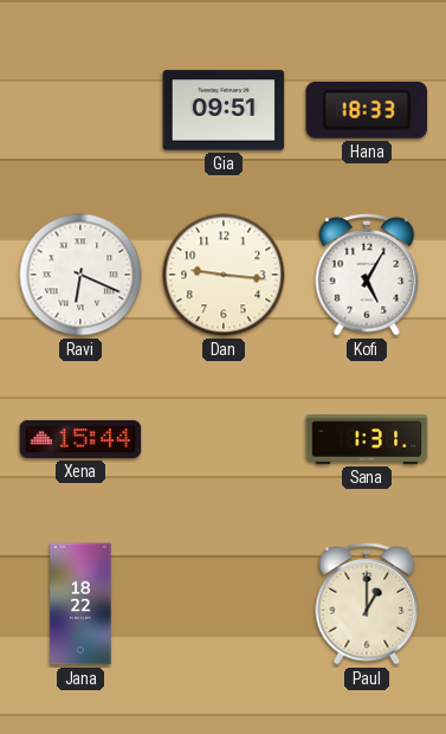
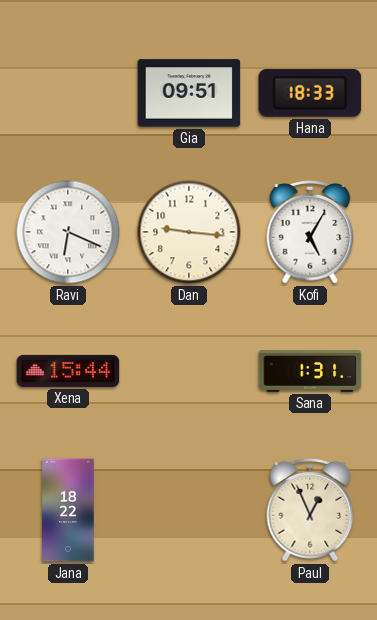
Paul: 1:00 -> 12:56
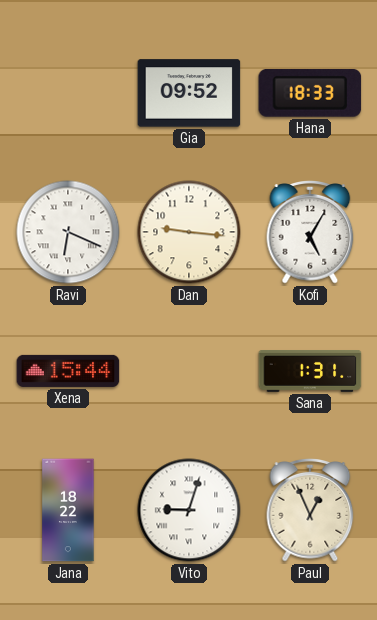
Gia: 09:51 -> 09:52
Vito: none -> 9:03
